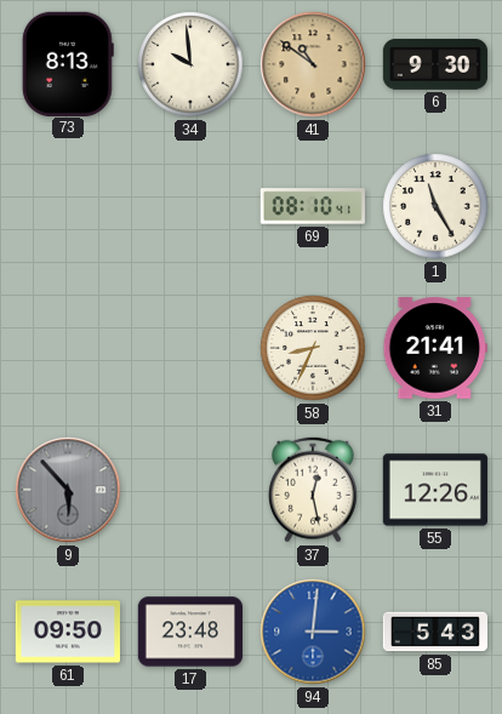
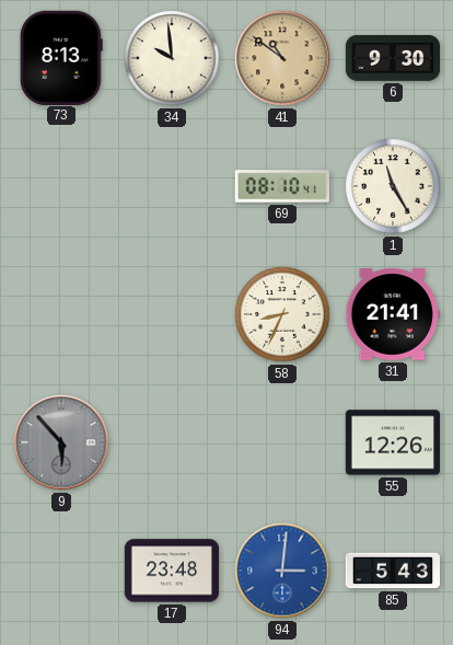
37: 12:28 -> none
61: 09:50 -> none
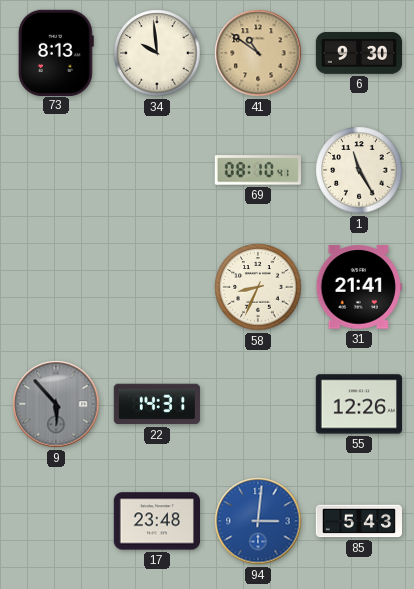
22: none -> 14:31
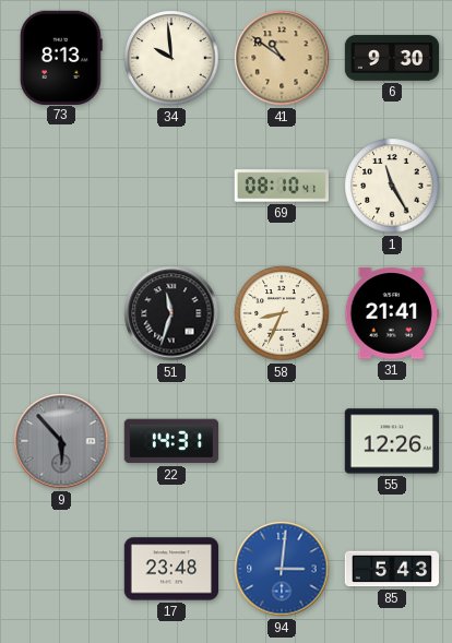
51: none -> 11:33
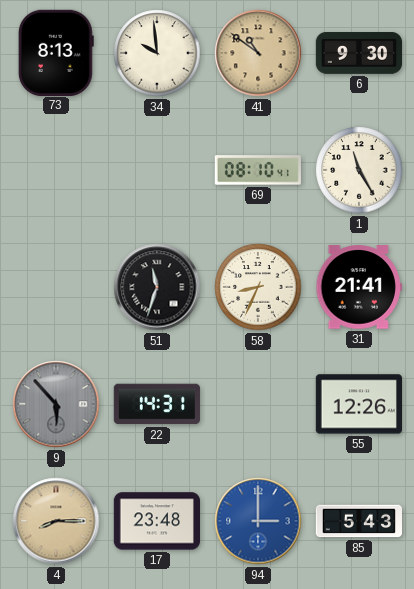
4: none -> 8:15
94: 3:01 -> 3:00
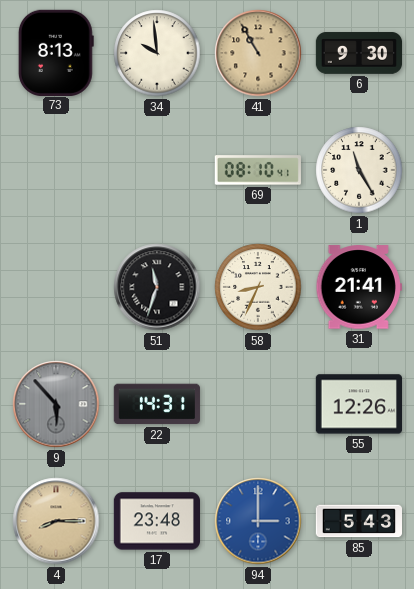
41: 10:51 -> 10:55
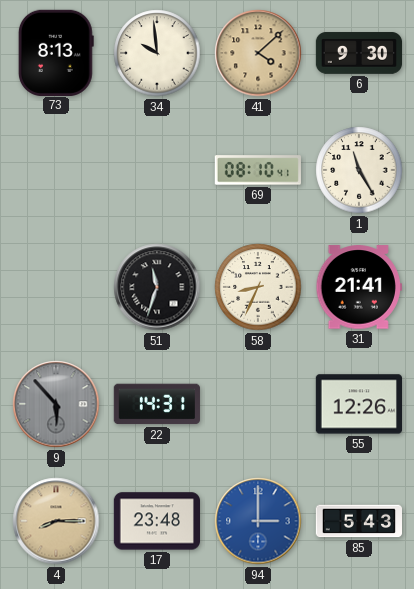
41: 10:55 -> 4:08
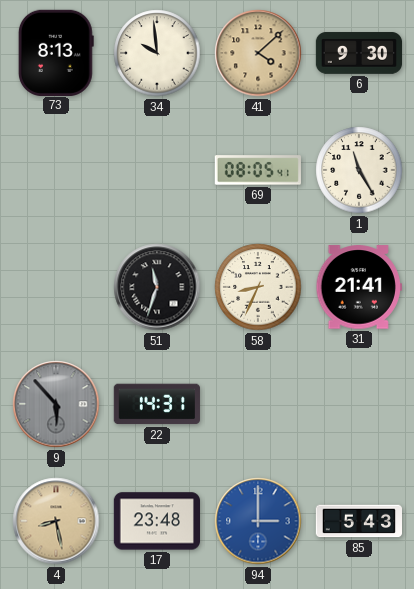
69: 08:10 -> 08:05
55: 12:26 -> none
4: 8:15 -> 8:28
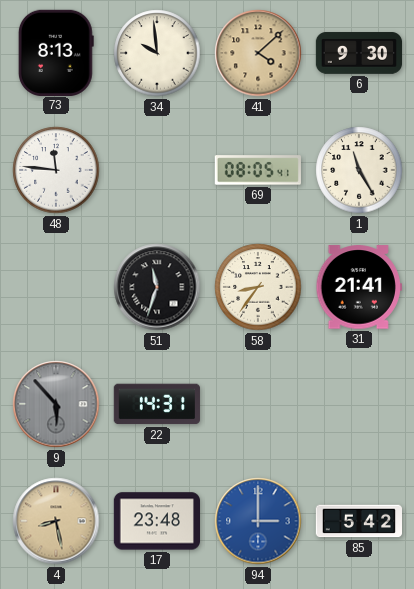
48: none -> 11:46
58: 8:34 -> 8:36
85: 5:43 -> 5:42
